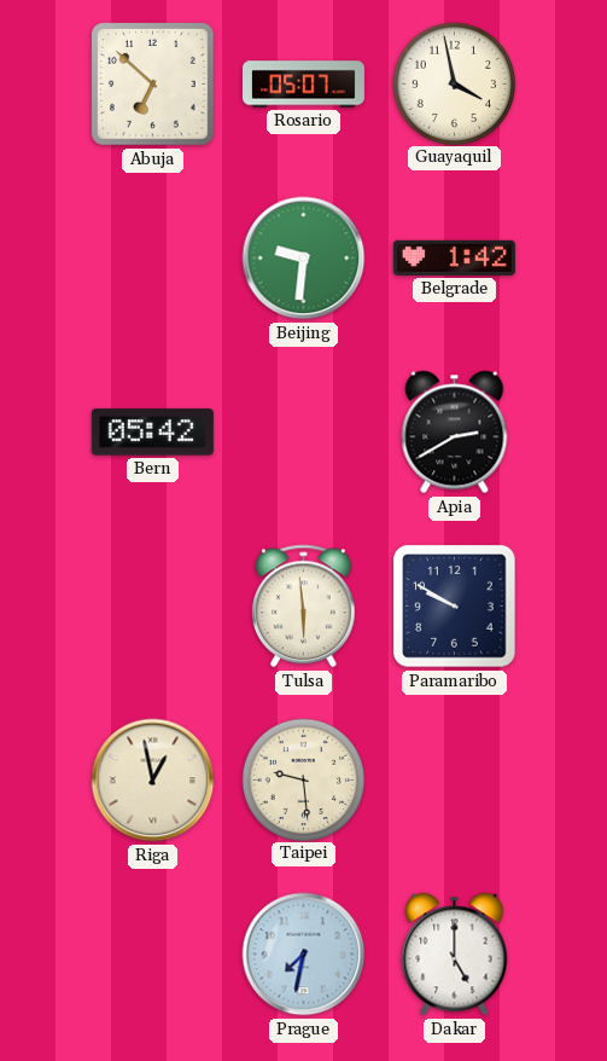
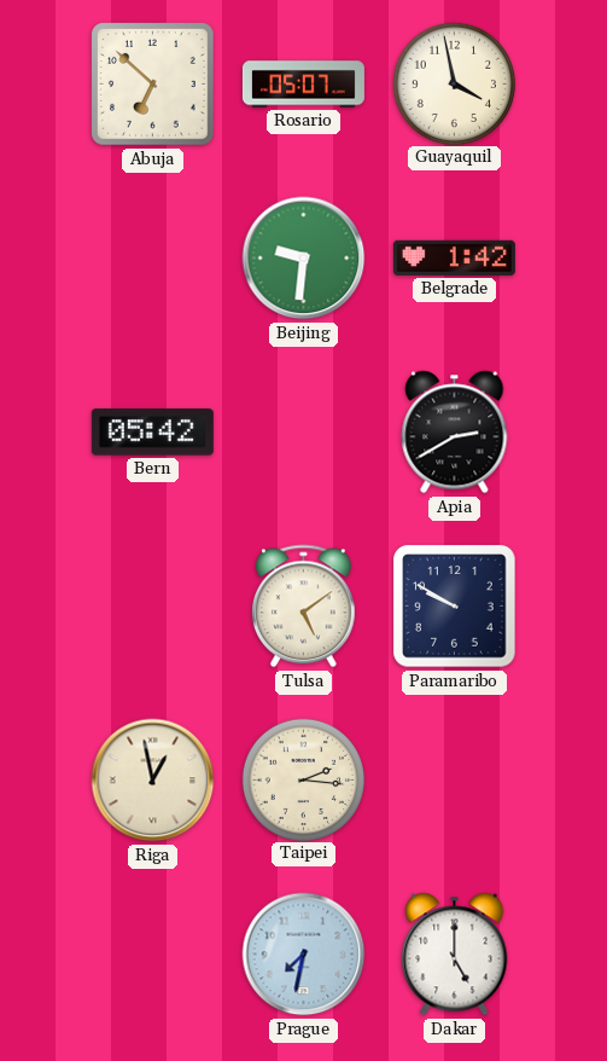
Tulsa: 5:59 -> 5:09
Taipei: 9:29 -> 2:16
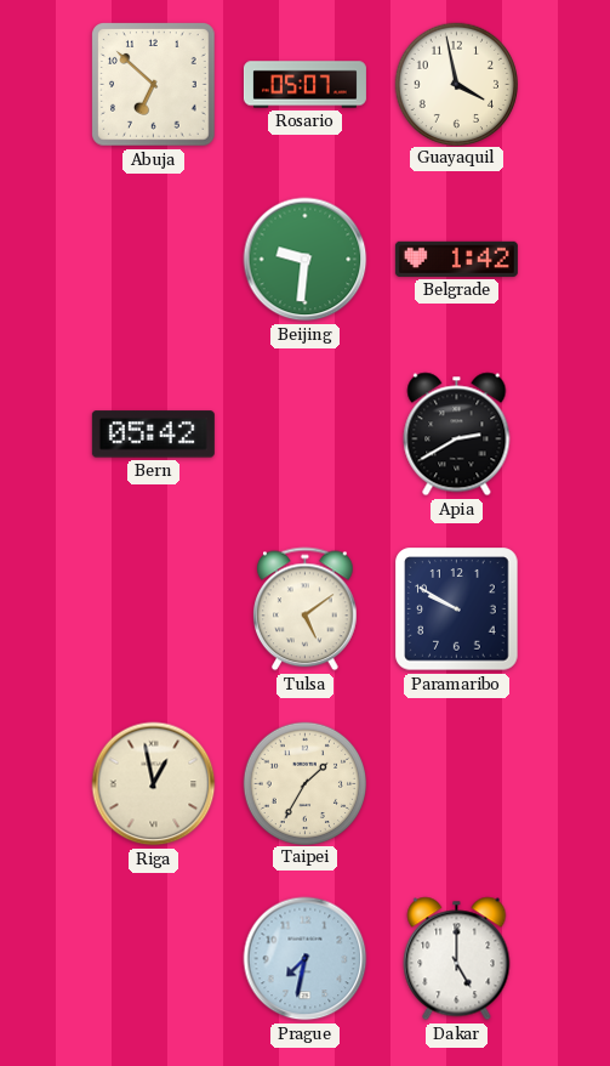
Taipei: 2:16 -> 1:35
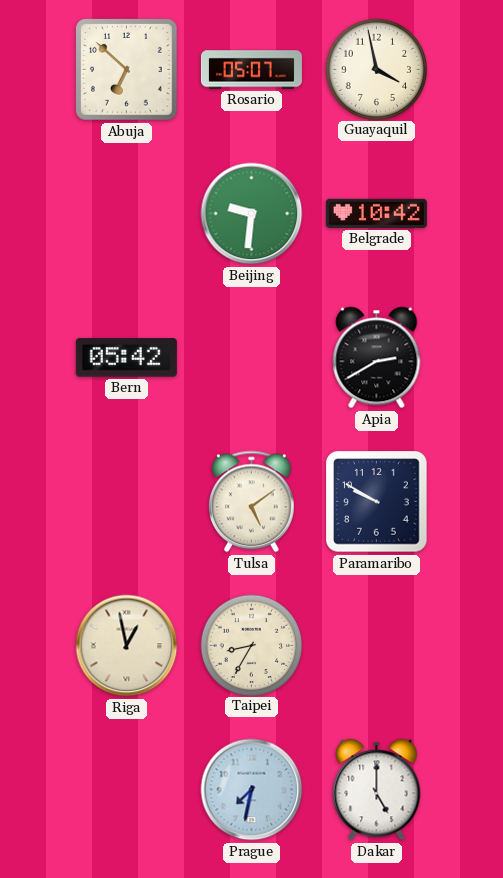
Belgrade: 1:42 -> 10:42
Taipei: 1:35 -> 8:35
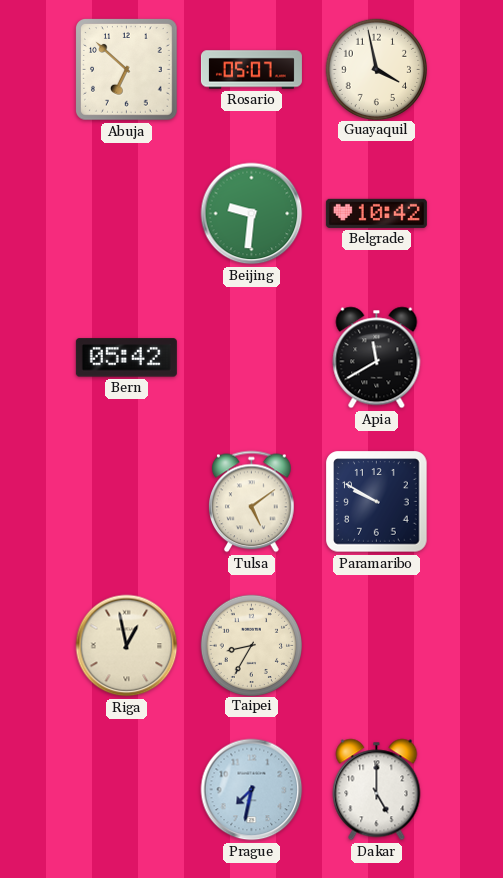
Apia: 2:40 -> 11:40
